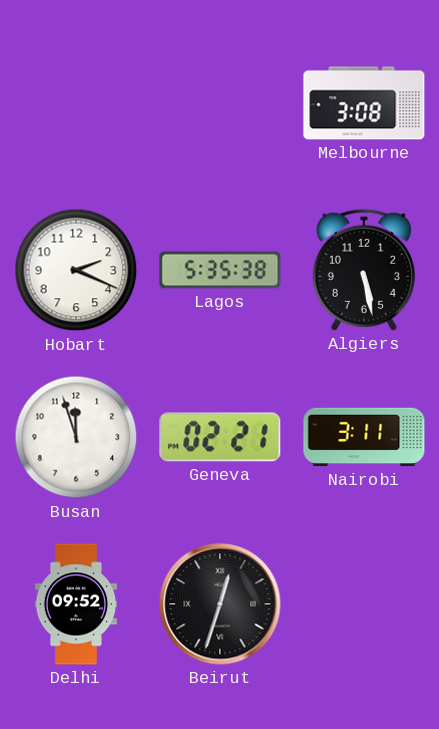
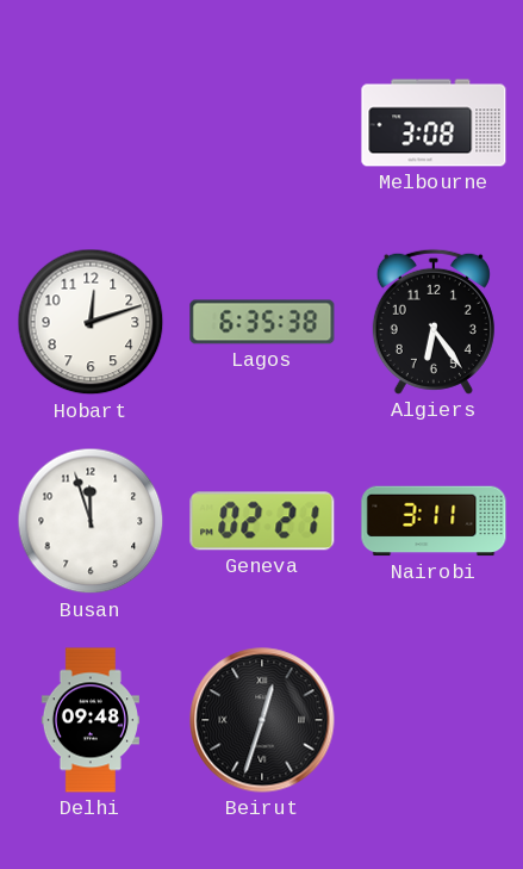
Hobart: 2:19 -> 12:12
Lagos: 5:35 -> 6:35
Algiers: 5:28 -> 6:24
Delhi: 09:52 -> 09:48
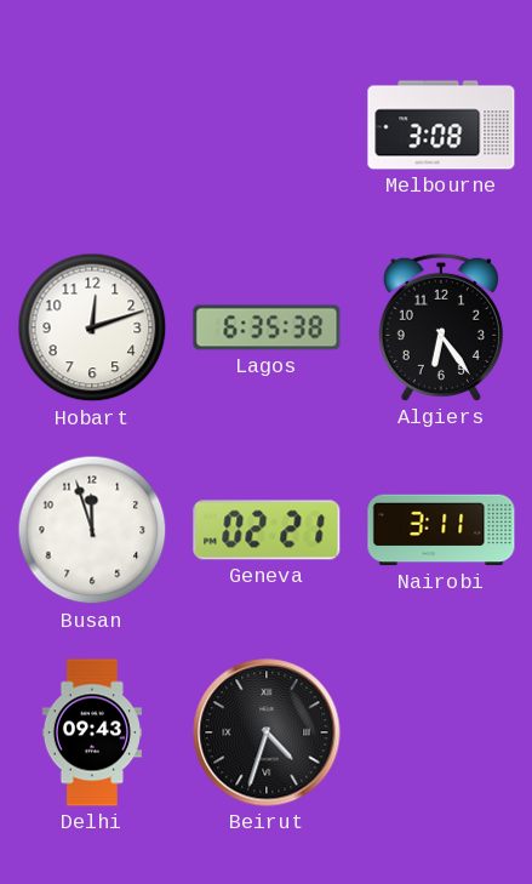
Delhi: 09:48 -> 09:43
Beirut: 12:33 -> 4:33
